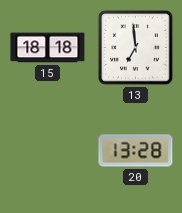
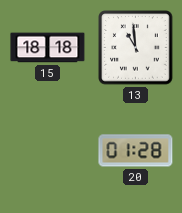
13: 6:59 -> 10:59
20: 13:28 -> 01:28
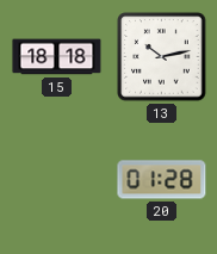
13: 10:59 -> 10:13
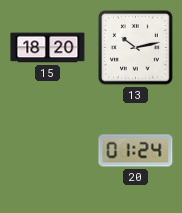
15: 18:18 -> 18:20
20: 01:28 -> 01:24
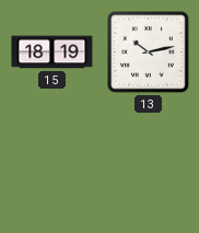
15: 18:20 -> 18:19
20: 01:24 -> none
